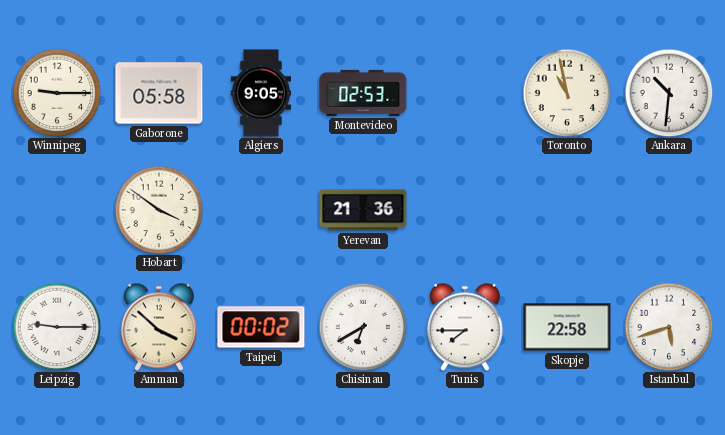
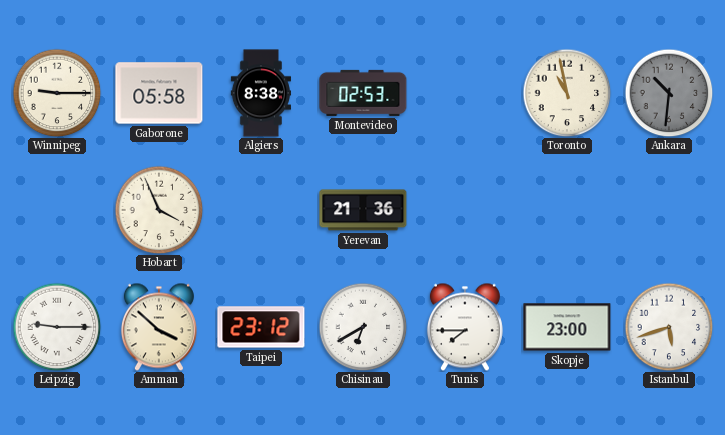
Algiers: 9:05 -> 8:38
Ankara dial: white -> grey
Hobart: 3:51 -> 3:56
Taipei: 00:02 -> 23:12
Skopje: 22:58 -> 23:00
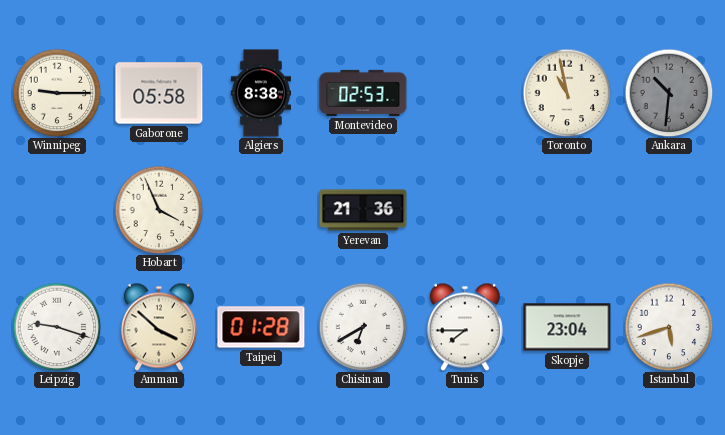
Leipzig: 9:15 -> 9:18
Taipei: 23:12 -> 01:28
Skopje: 23:00 -> 23:04
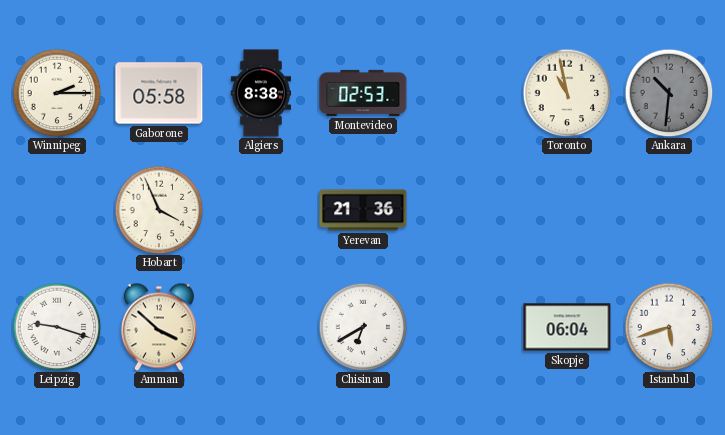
Winnipeg: 9:15 -> 2:15
Taipei: 01:28 -> none
Tunis: 7:45 -> none
Skopje: 23:04 -> 06:04
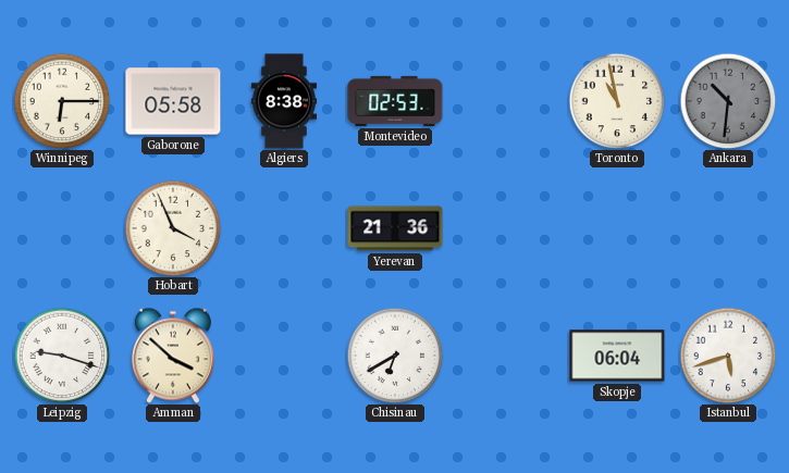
Winnipeg: 2:15 -> 6:15
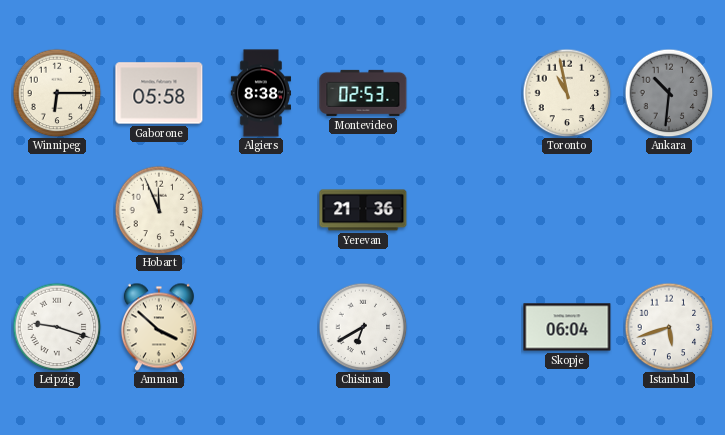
Hobart: 3:56 -> 11:56
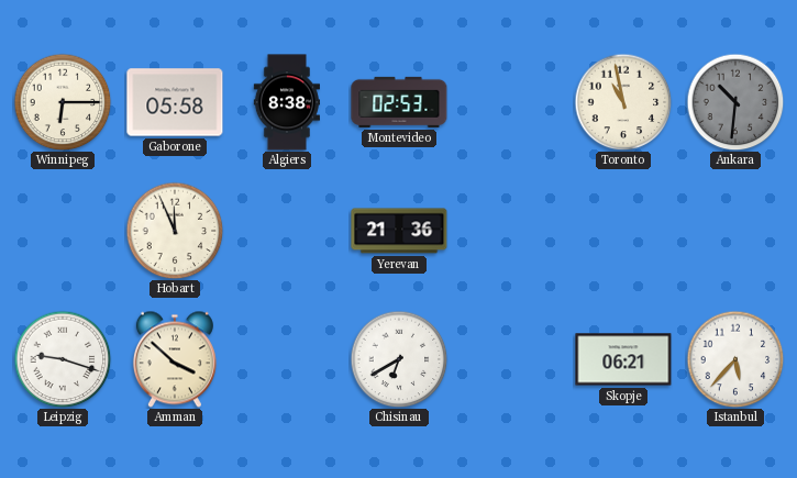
Skopje: 06:04 -> 06:21
Istanbul: 5:42 -> 5:37
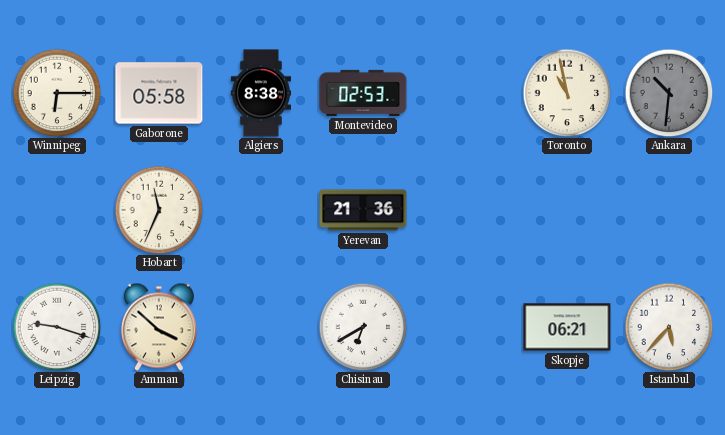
Hobart: 11:56 -> 11:34
